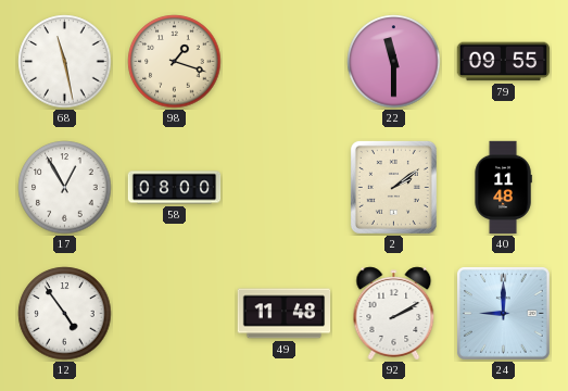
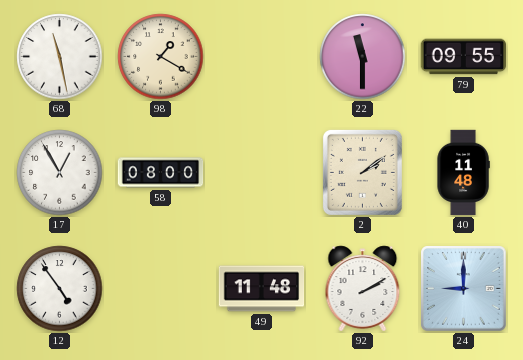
98: 1:18 -> 1:20
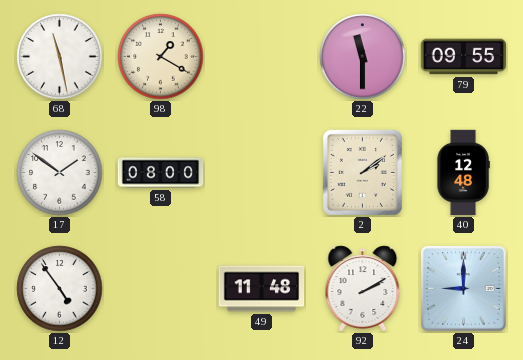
17: 12:55 -> 1:51
40: 11:48 -> 12:48
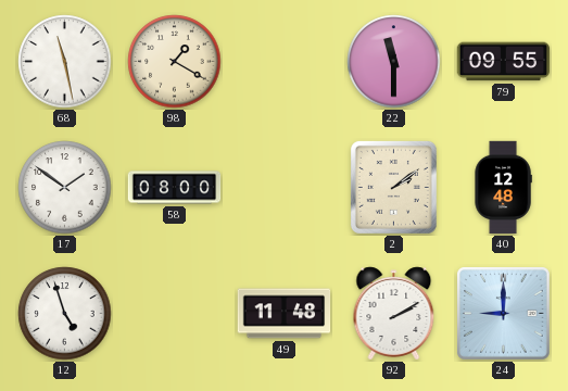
12: 4:54 -> 4:57
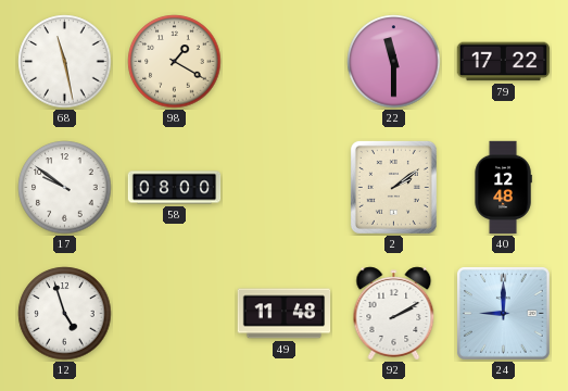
79: 09:55 -> 17:22
17: 1:51 -> 9:51
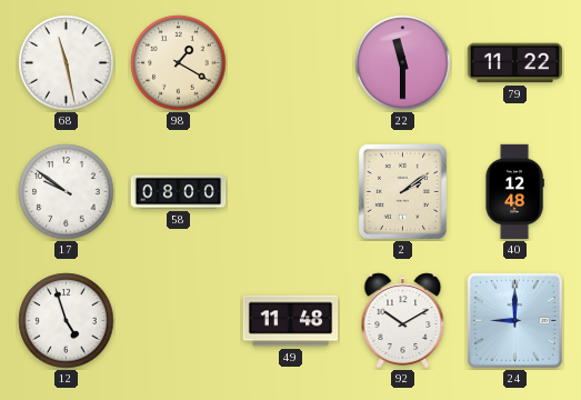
79: 17:22 -> 11:22
92: 2:10 -> 10:10
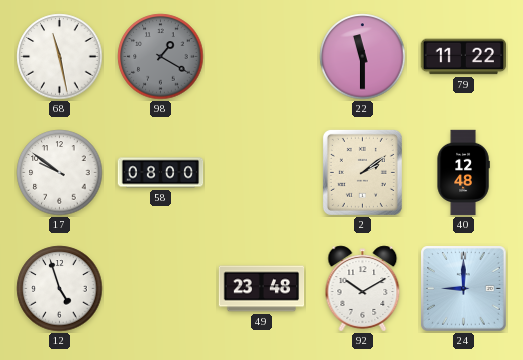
98 dial: cream -> grey
49: 11:48 -> 23:48
